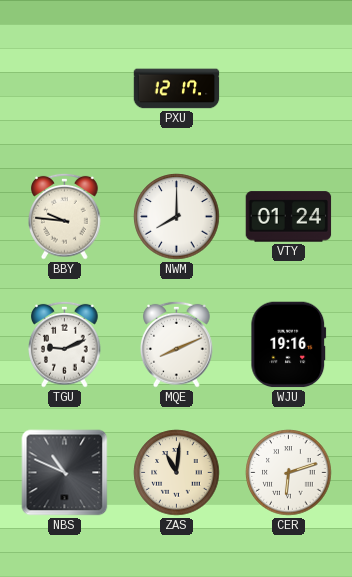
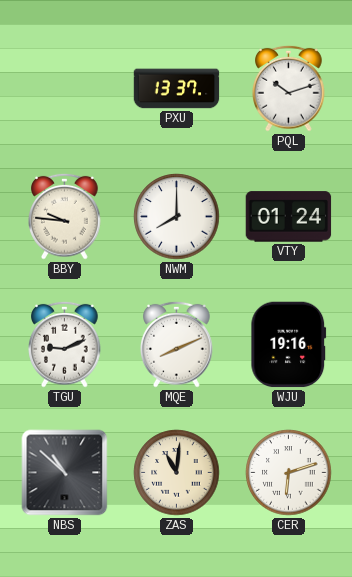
PXU: 12:17 -> 13:37
PQL: none -> 10:12
NBS: 10:49 -> 10:52
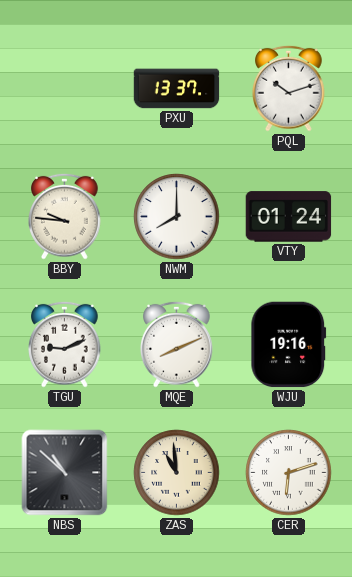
ZAS: 11:01 -> 10:59
